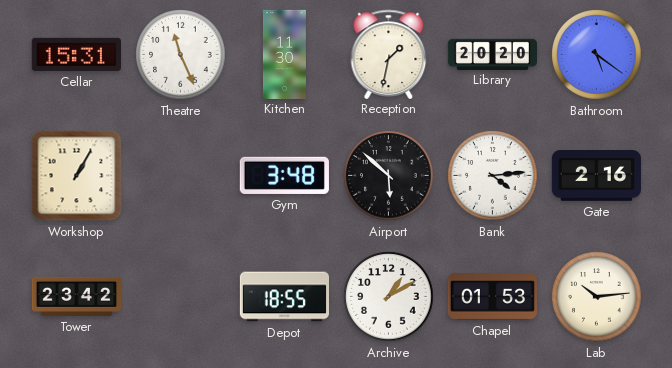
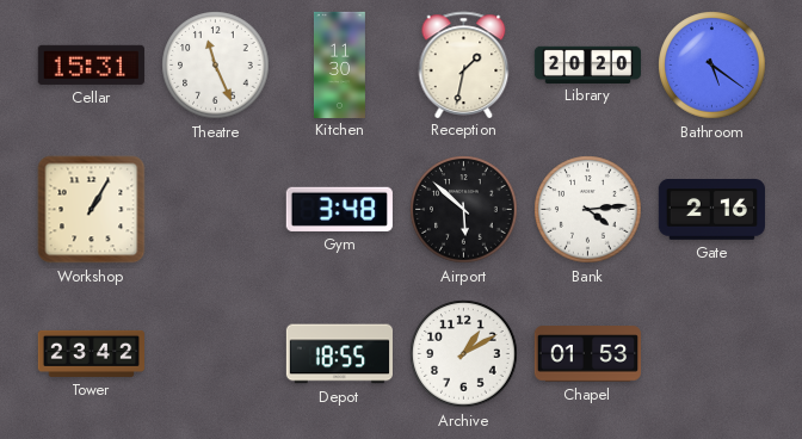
Lab: 10:14 -> none
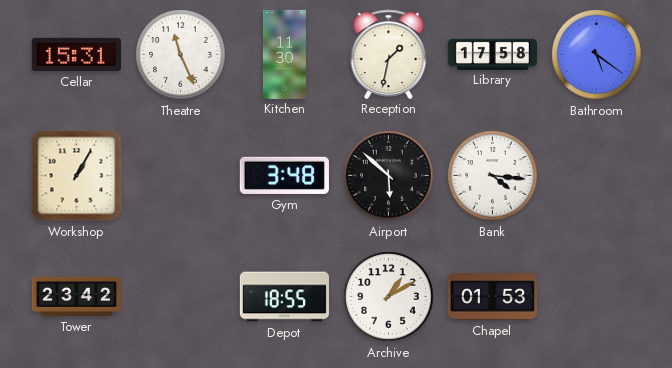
Library: 20:20 -> 17:58
Bank: 4:14 -> 4:16
Gate: 2:16 -> none
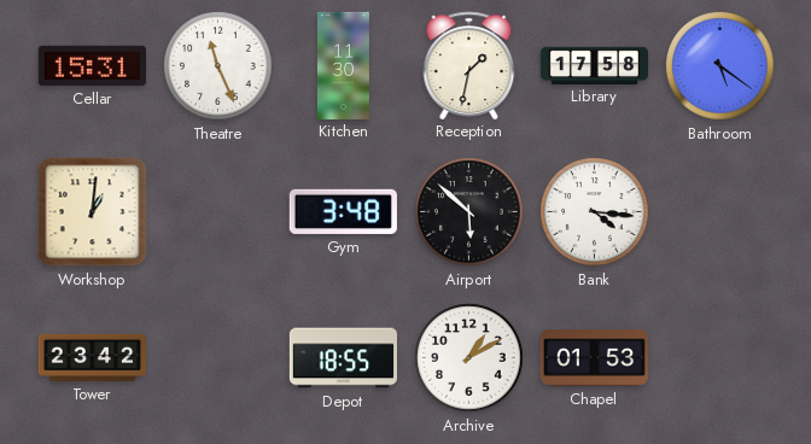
Workshop: 1:05 -> 1:01
